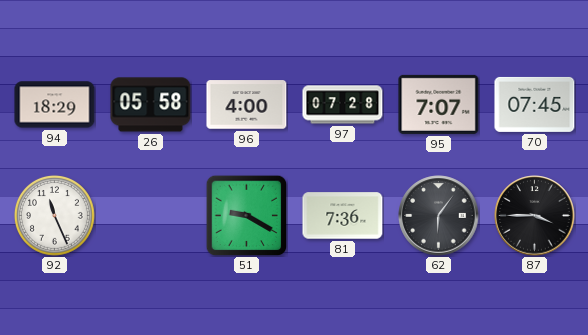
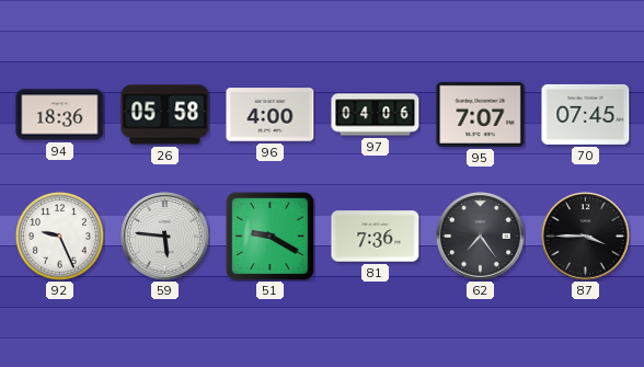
94: 18:29 -> 18:36
97: 07:28 -> 04:06
92: 11:26 -> 9:26
59: none -> 5:46
62: 6:06 -> 7:24
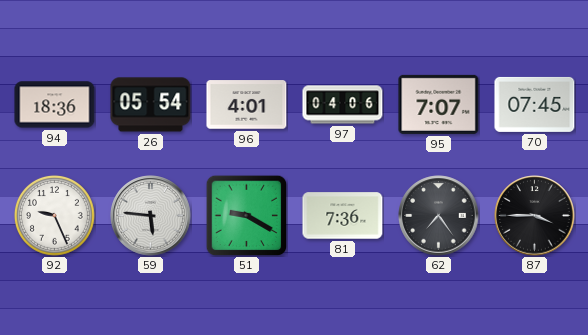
26: 05:58 -> 05:54
96: 4:00 -> 4:01
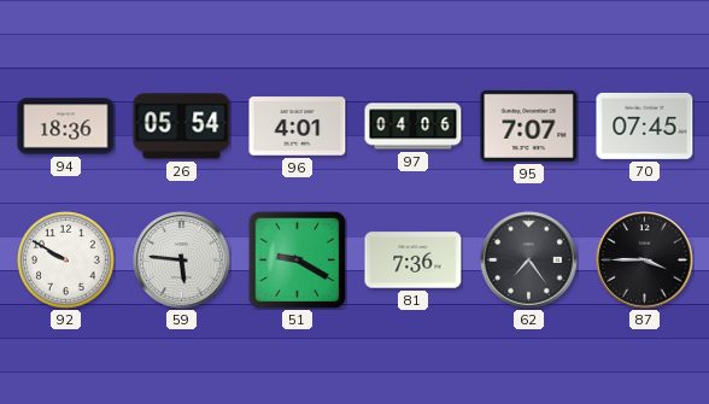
92: 9:26 -> 9:50
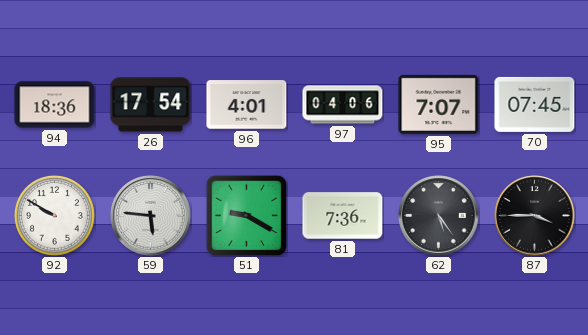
26: 05:54 -> 17:54
62: 7:24 -> 5:24
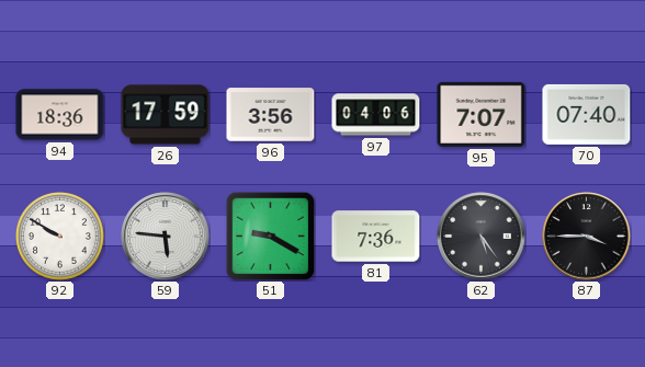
26: 17:54 -> 17:59
96: 4:01 -> 3:56
70: 07:45 -> 07:40
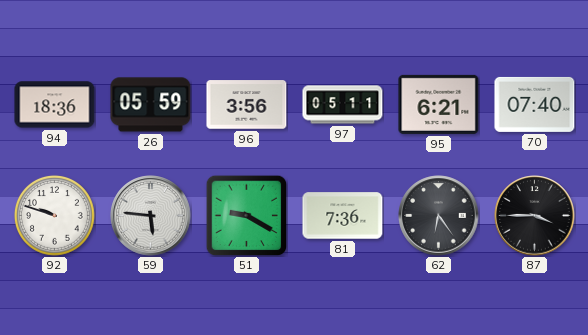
26: 17:59 -> 05:59
97: 04:06 -> 05:11
95: 7:07 -> 6:21
92: 9:50 -> 9:48
62: 5:24 -> 6:24
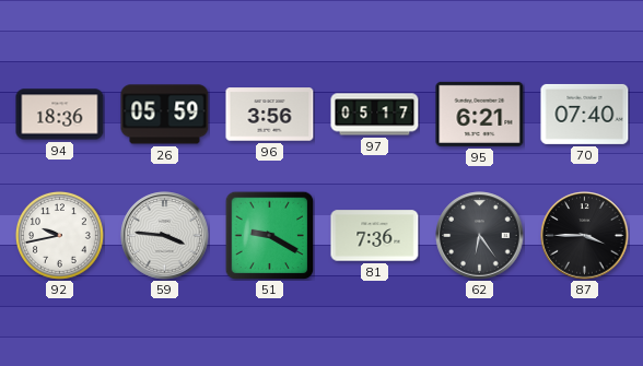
97: 05:11 -> 05:17
92: 9:48 -> 9:43
59: 5:46 -> 3:46
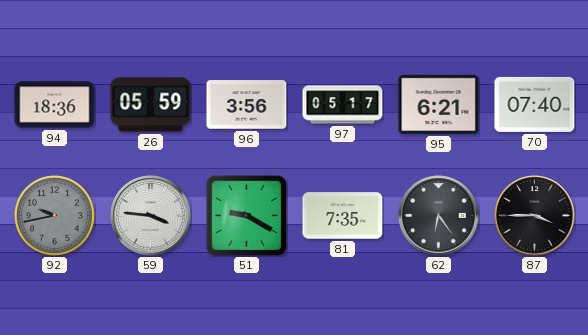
92 dial: white -> grey
81: 7:36 -> 7:35
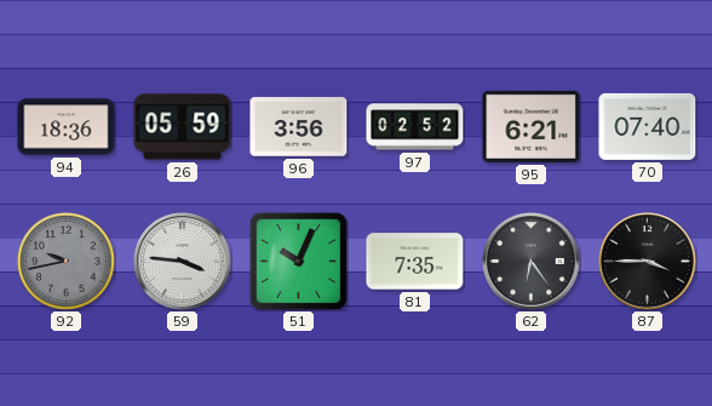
97: 05:17 -> 02:52
51: 9:20 -> 10:04
